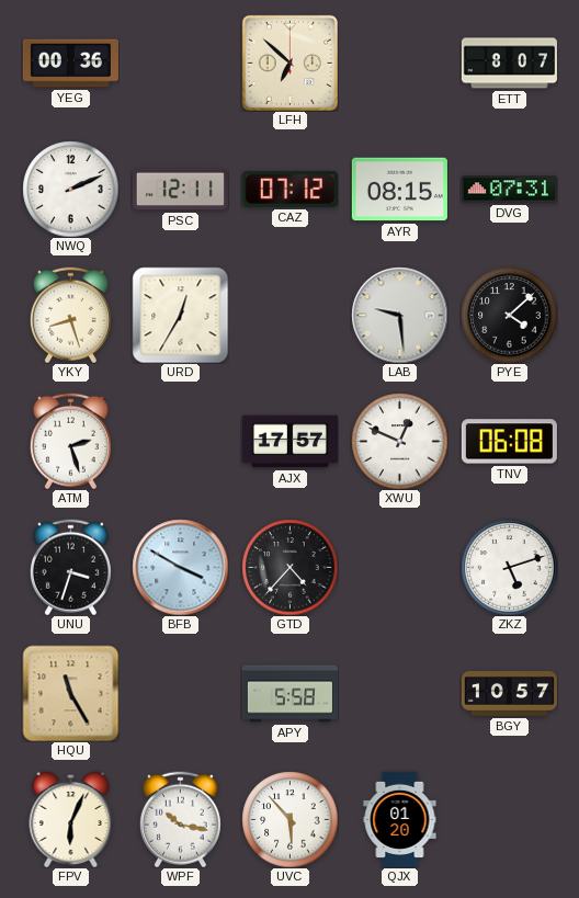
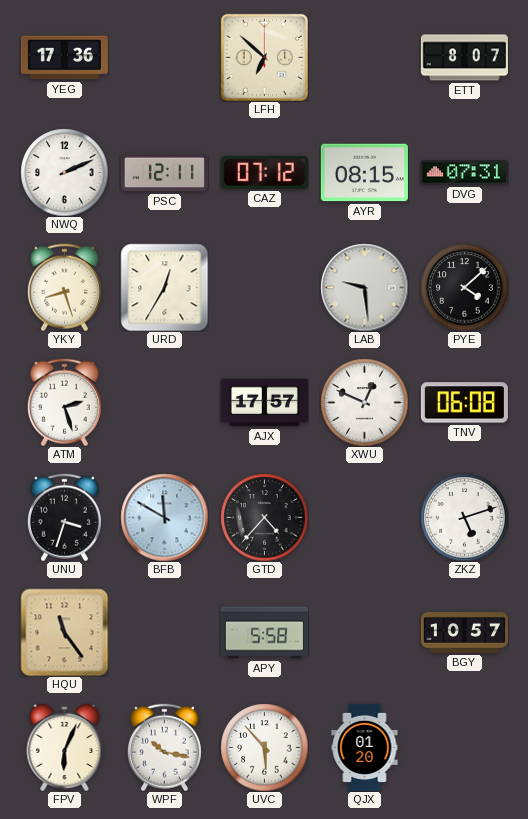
YEG: 00:36 -> 17:36
BFB: 3:50 -> 11:50
HQU: 11:25 -> 11:24
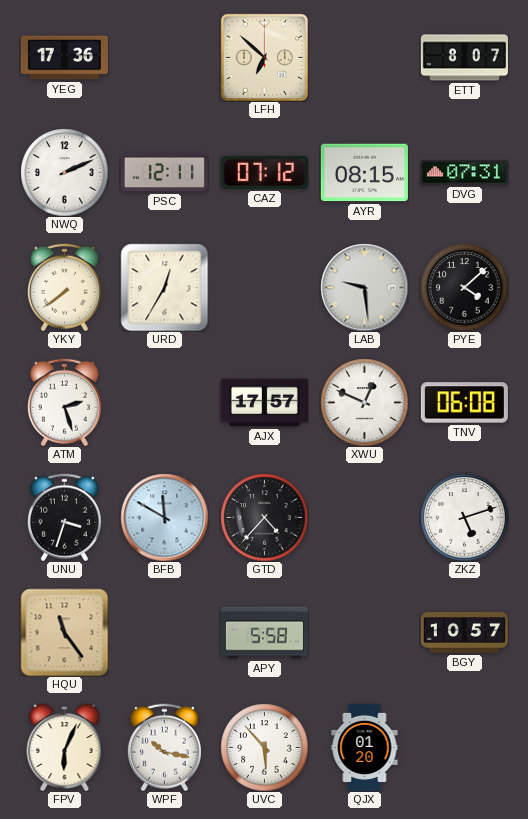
YKY: 8:27 -> 7:39
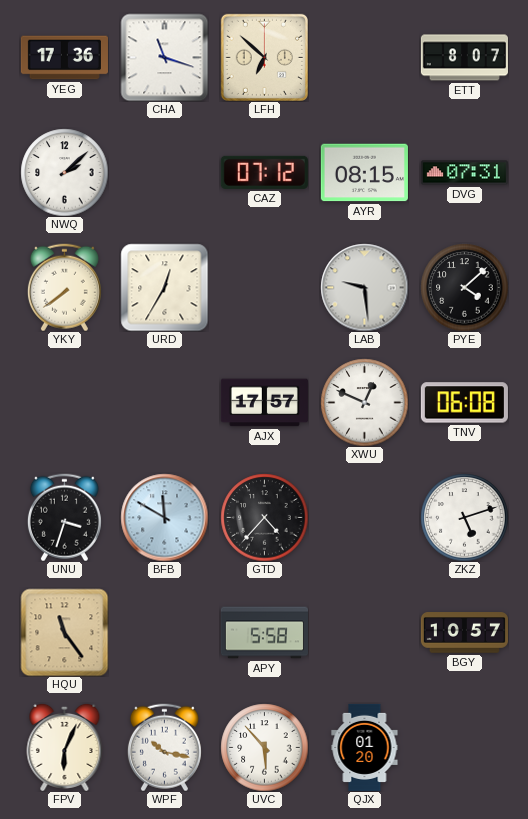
CHA: none -> 11:18
NWQ: 2:11 -> 2:08
PSC: 12:11 -> none
ATM: 2:27 -> none
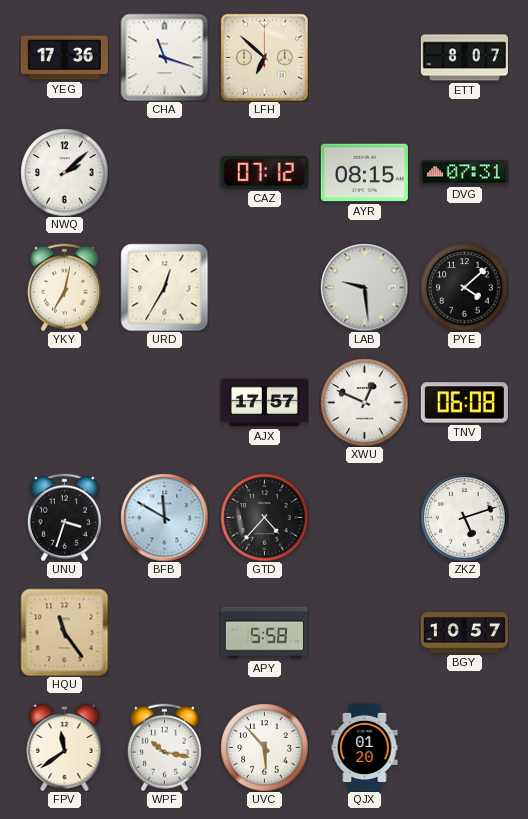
YKY: 7:39 -> 7:02
FPV: 6:04 -> 11:39
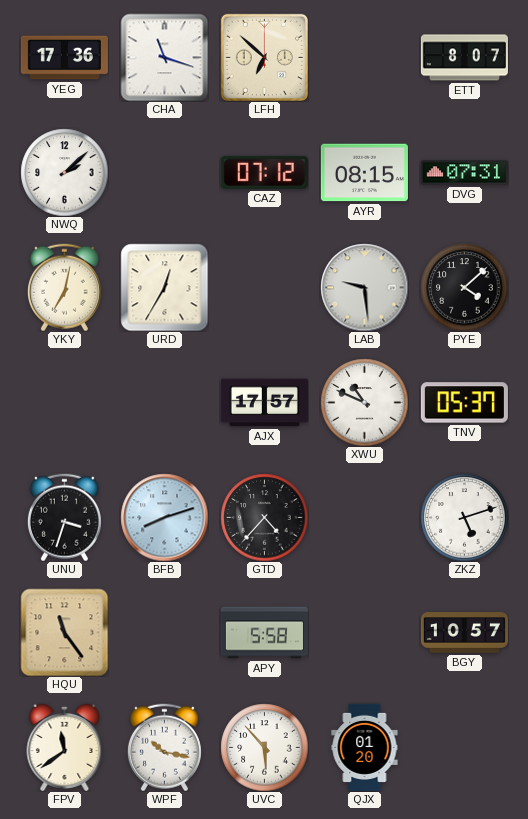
XWU: 12:49 -> 10:49
TNV: 06:08 -> 05:37
BFB: 11:50 -> 8:12
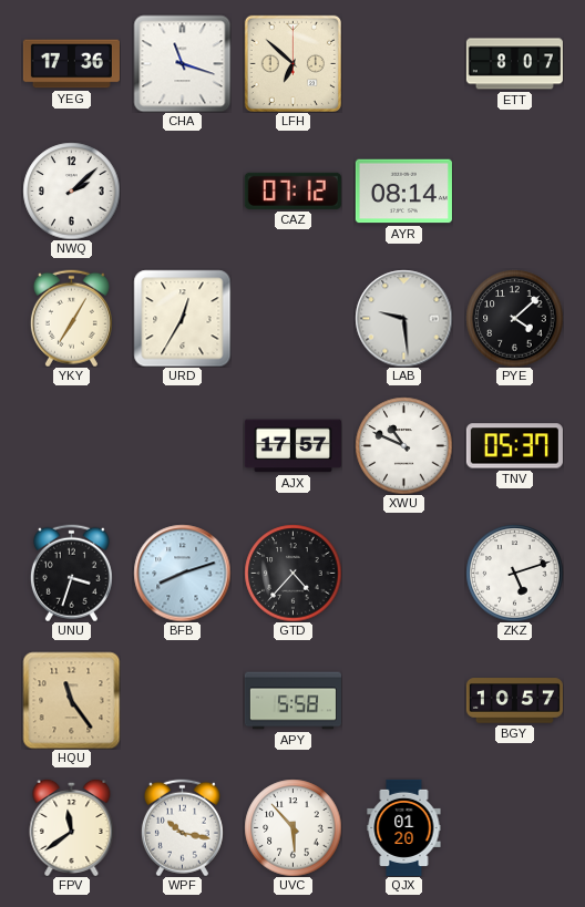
AYR: 08:15 -> 08:14
DVG: 07:31 -> none
YKY: 7:02 -> 7:05
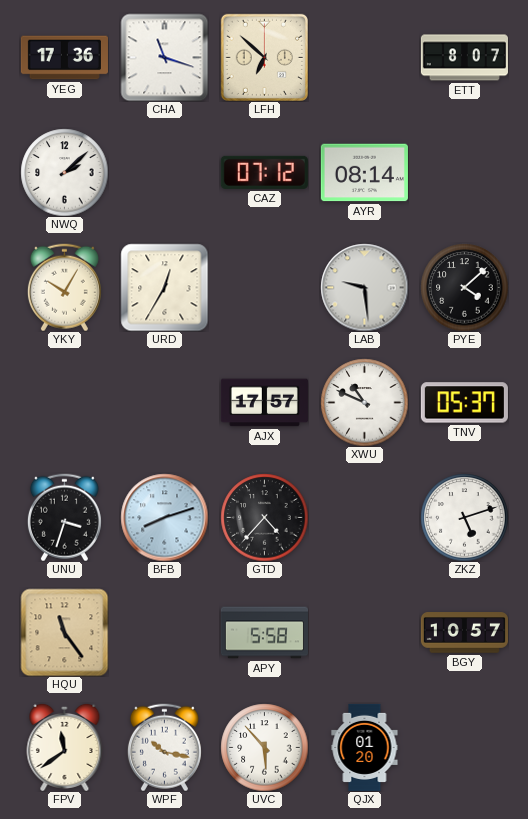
YKY: 7:05 -> 10:05
